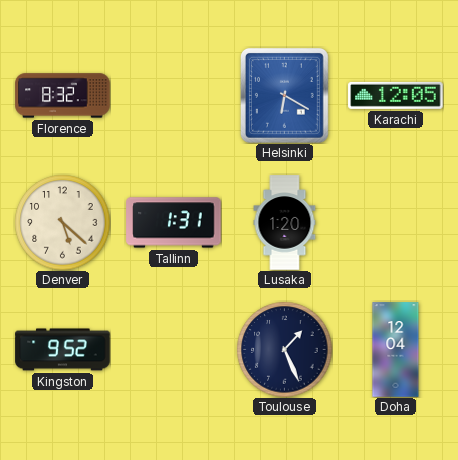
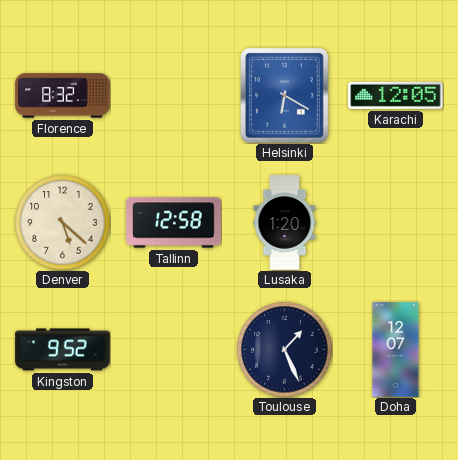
Tallinn: 1:31 -> 12:58
Doha: 12:04 -> 12:07
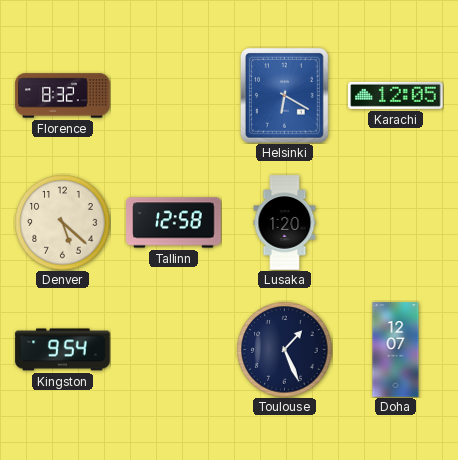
Kingston: 9:52 -> 9:54
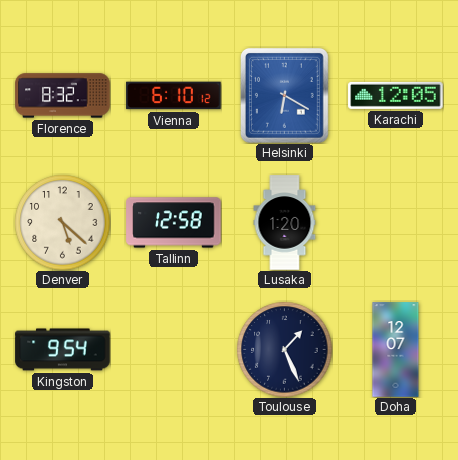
Vienna: none -> 6:10
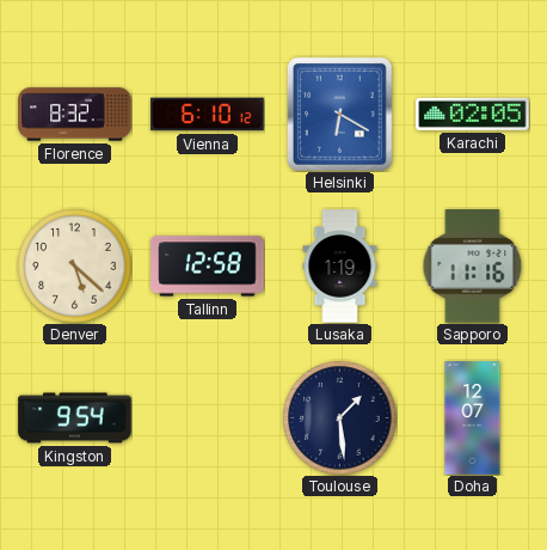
Karachi: 12:05 -> 02:05
Lusaka: 1:20 -> 1:19
Sapporo: none -> 11:16
Toulouse: 1:26 -> 1:29
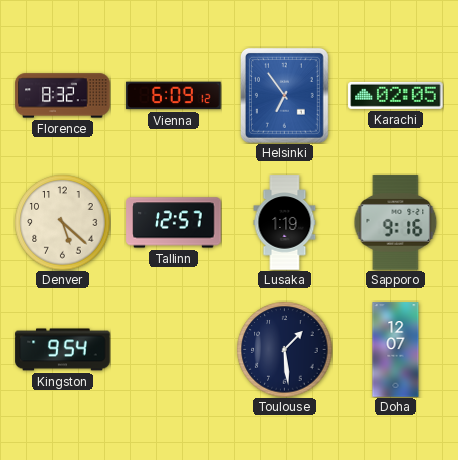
Vienna: 6:10 -> 6:09
Helsinki: 6:20 -> 6:54
Tallinn: 12:58 -> 12:57
Sapporo: 11:16 -> 9:16
